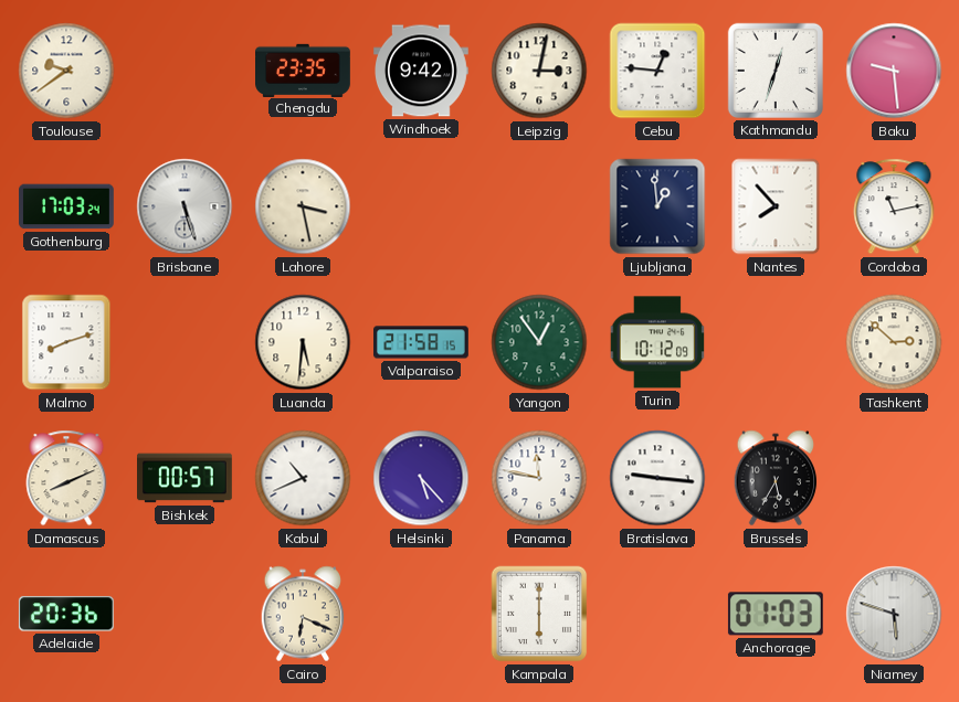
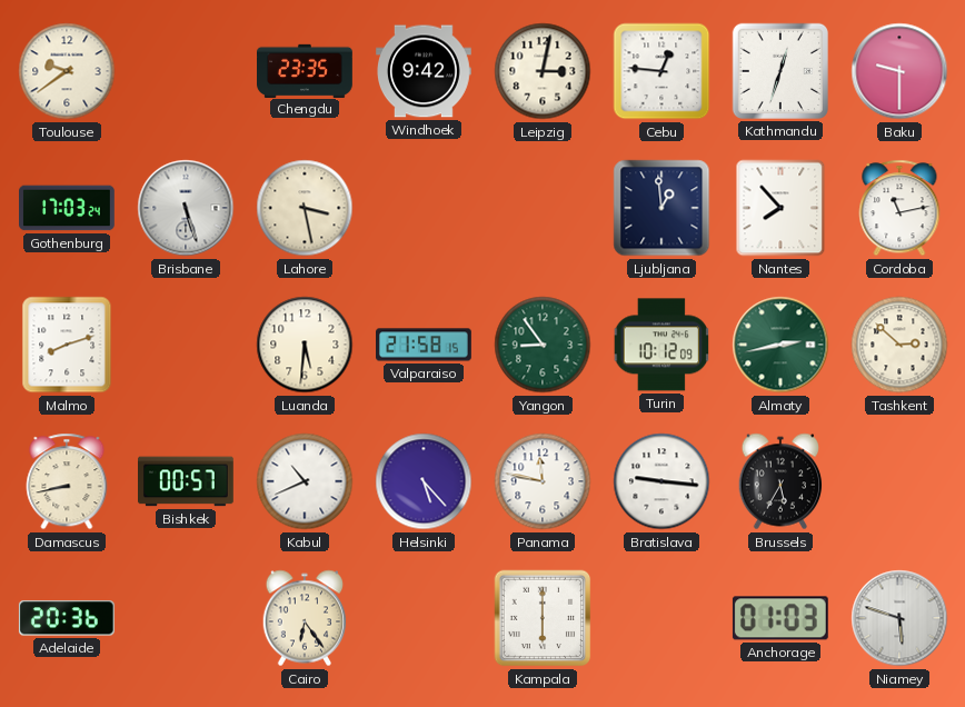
Baku: 9:29 -> 9:30
Yangon: 12:54 -> 8:54
Almaty: none -> 2:43
Damascus: 8:11 -> 8:43
Cairo: 6:19 -> 6:24
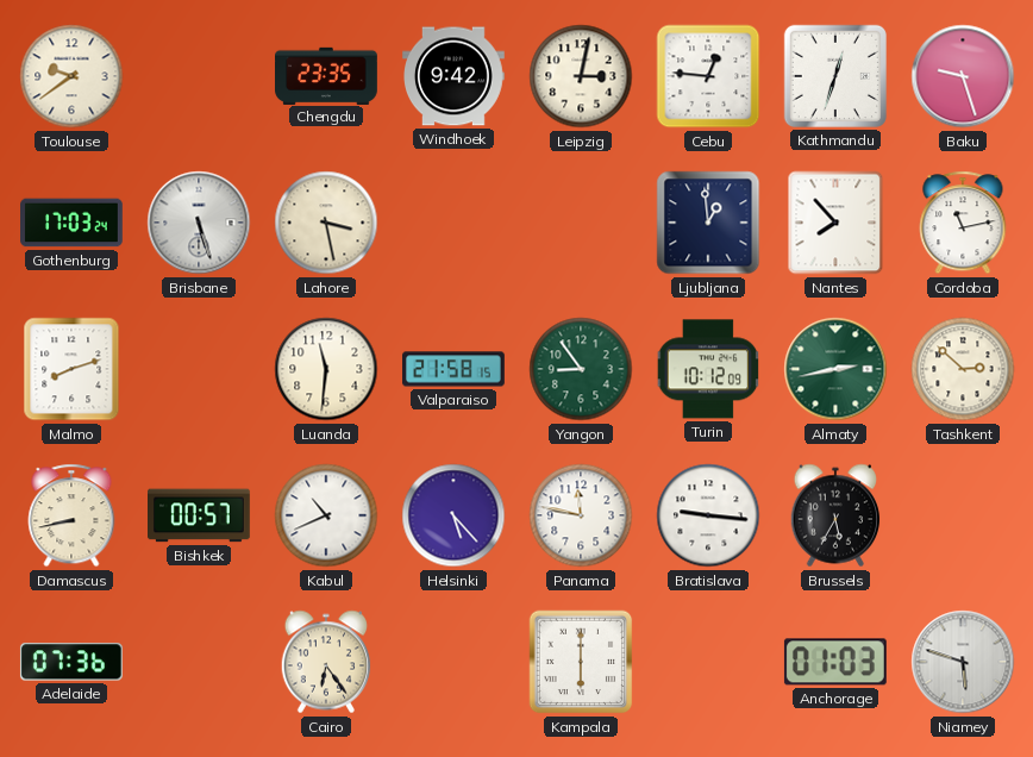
Baku: 9:30 -> 9:27
Luanda: 5:31 -> 11:31
Adelaide: 20:36 -> 07:36
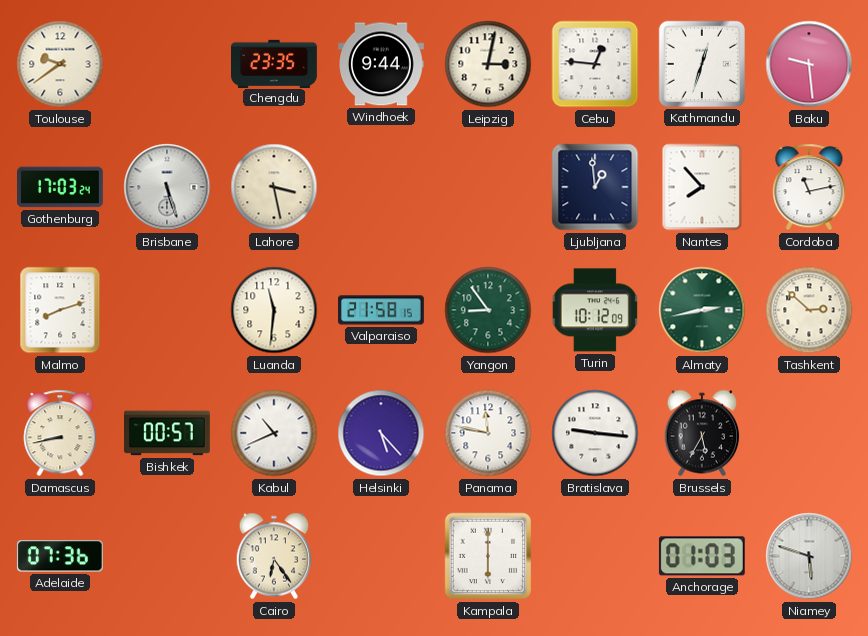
Windhoek: 9:42 -> 9:44
Baku: 9:27 -> 9:29
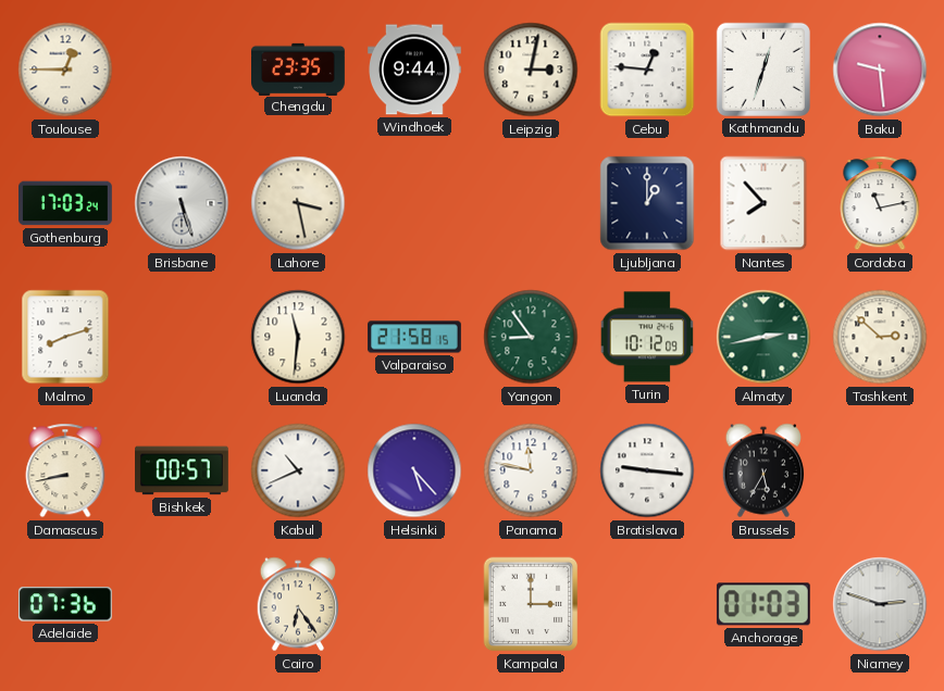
Toulouse: 9:39 -> 12:45
Ljubljana: 12:59 -> 1:00
Kampala: 6:00 -> 3:00
Niamey: 5:48 -> 2:48
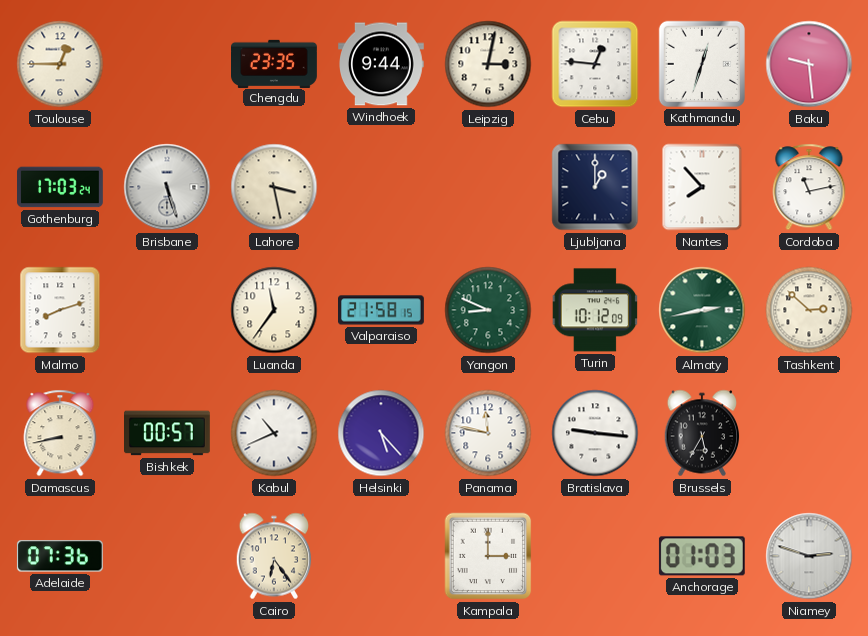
Luanda: 11:31 -> 11:36
Yangon: 8:54 -> 8:49
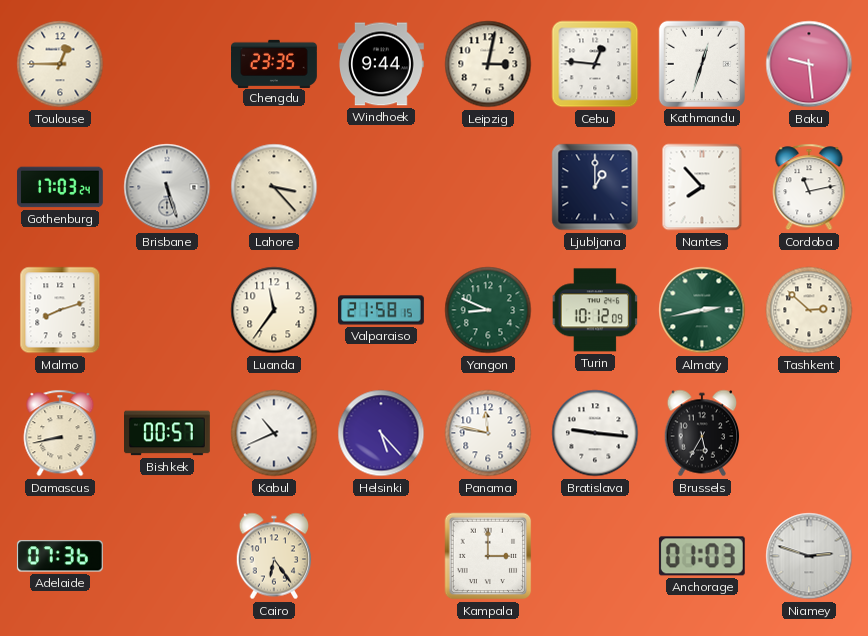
Lahore: 3:28 -> 3:23
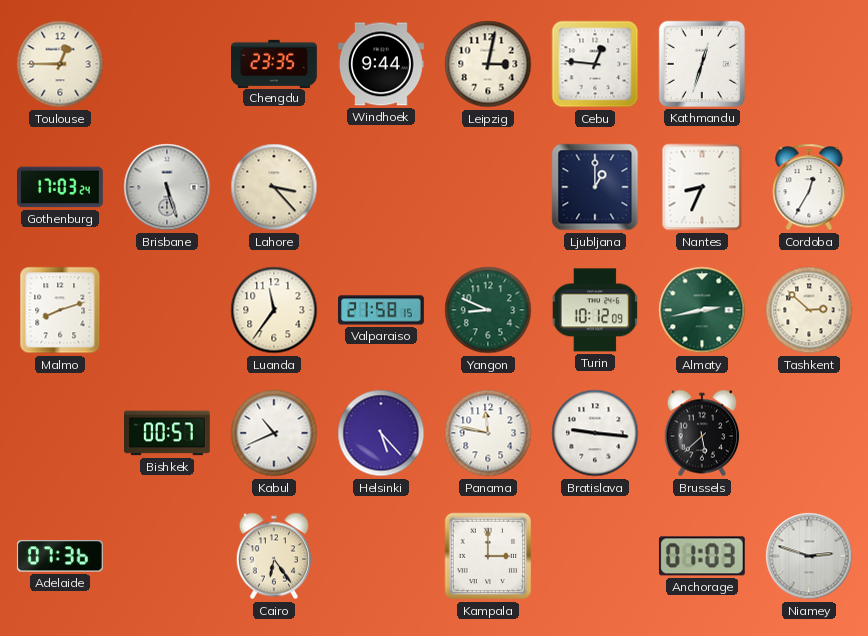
Baku: 9:29 -> none
Nantes: 7:53 -> 8:34
Cordoba: 11:13 -> 12:35
Damascus: 8:43 -> none
Brussels: 5:35 -> 5:38
